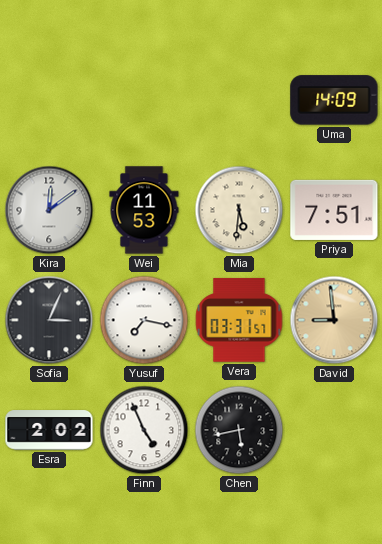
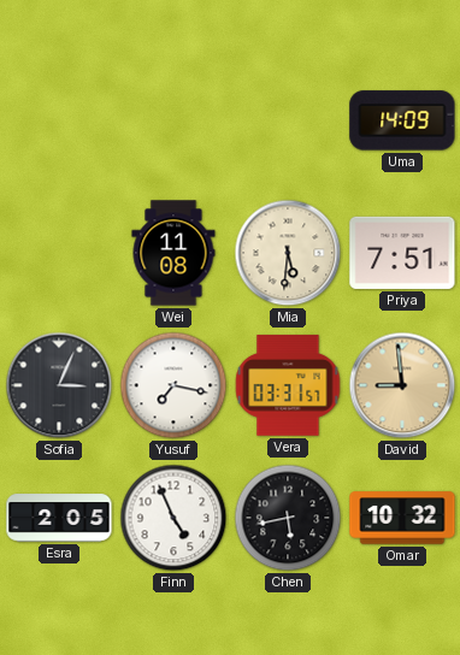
Kira: 12:09 -> none
Wei: 11:53 -> 11:08
Esra: 2:02 -> 2:05
Omar: none -> 10:32
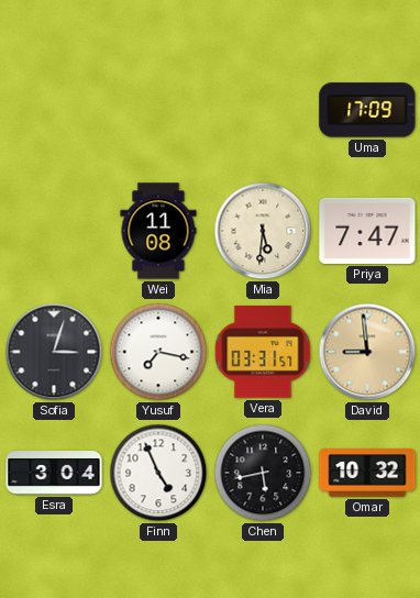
Uma: 14:09 -> 17:09
Priya: 7:51 -> 7:47
Sofia: 3:04 -> 3:03
Esra: 2:05 -> 3:04
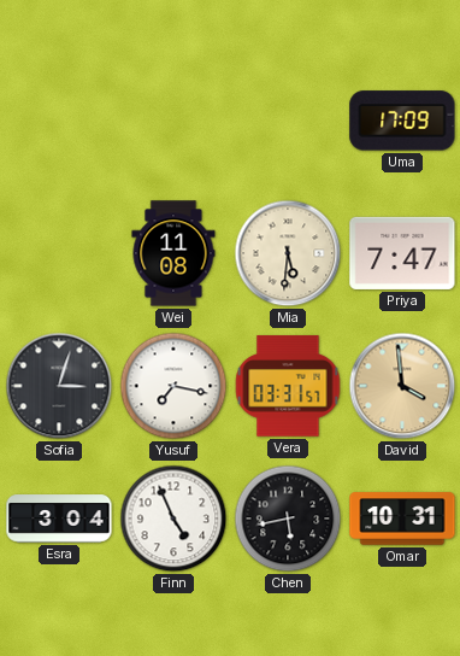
David: 8:59 -> 3:59
Omar: 10:32 -> 10:31
